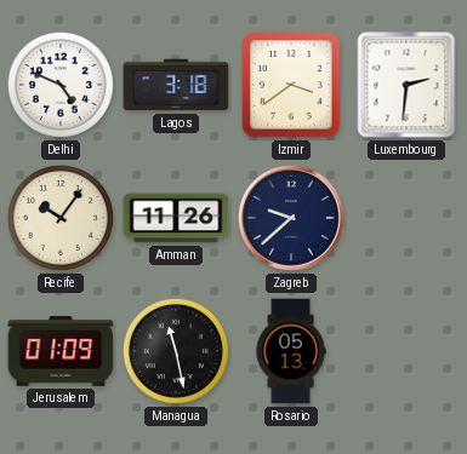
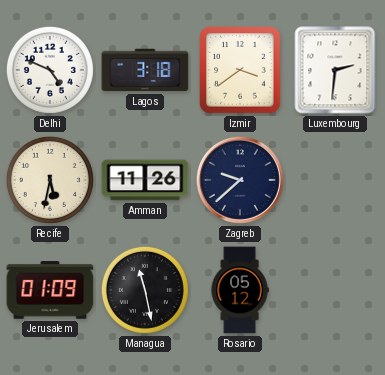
Recife: 10:06 -> 5:32
Rosario: 05:13 -> 05:12
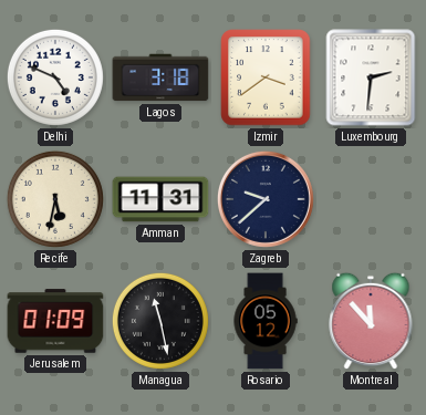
Amman: 11:26 -> 11:31
Montreal: none -> 11:53
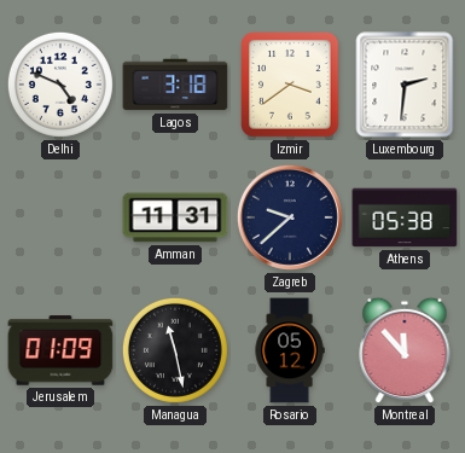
Recife: 5:32 -> none
Athens: none -> 05:38
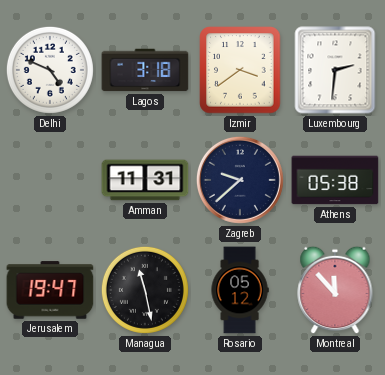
Jerusalem: 01:09 -> 19:47
